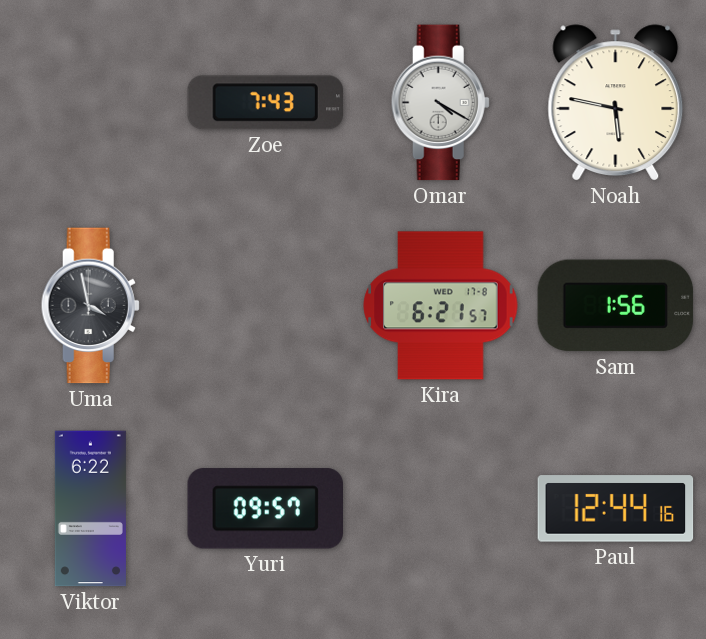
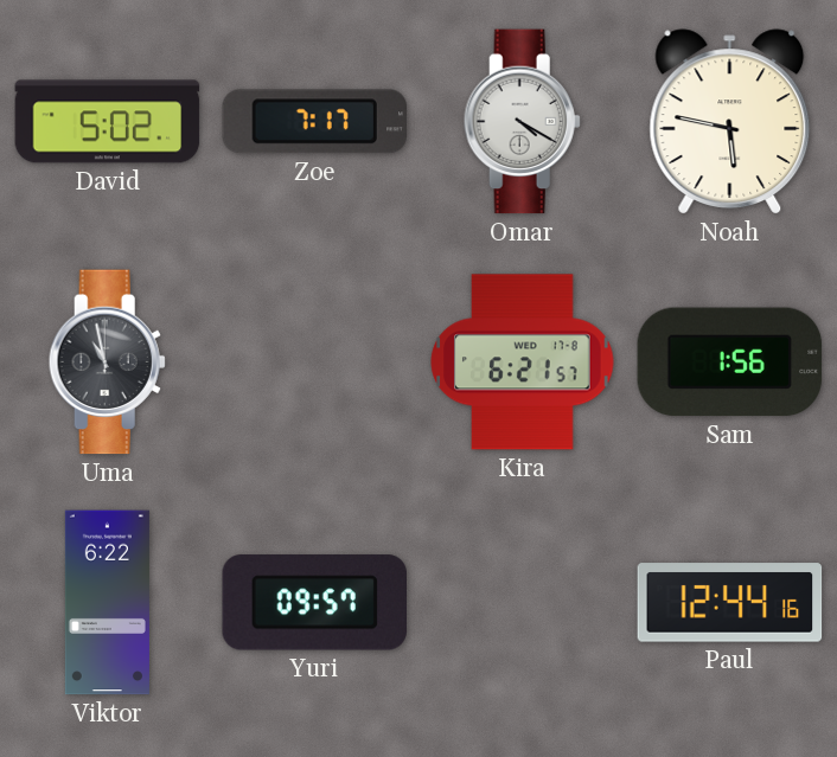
David: none -> 5:02
Zoe: 7:43 -> 7:17
Uma: 3:58 -> 10:58
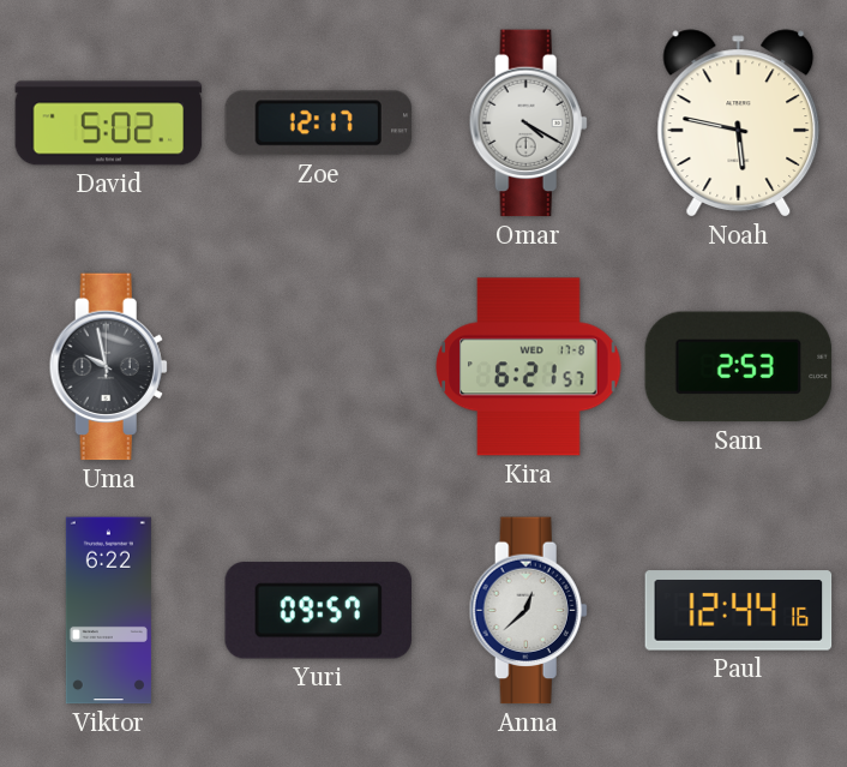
Zoe: 7:17 -> 12:17
Uma: 10:58 -> 9:58
Sam: 1:56 -> 2:53
Anna: none -> 12:38
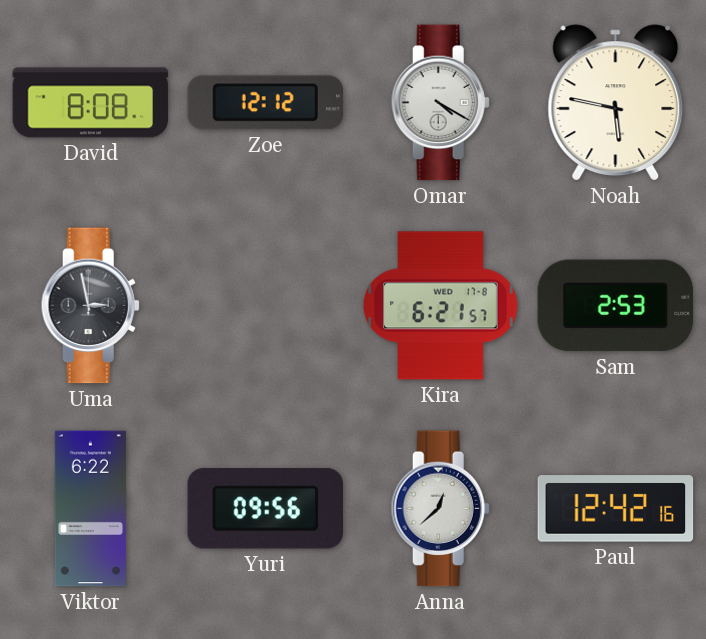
David: 5:02 -> 8:08
Zoe: 12:17 -> 12:12
Uma: 9:58 -> 2:58
Yuri: 09:57 -> 09:56
Paul: 12:44 -> 12:42
